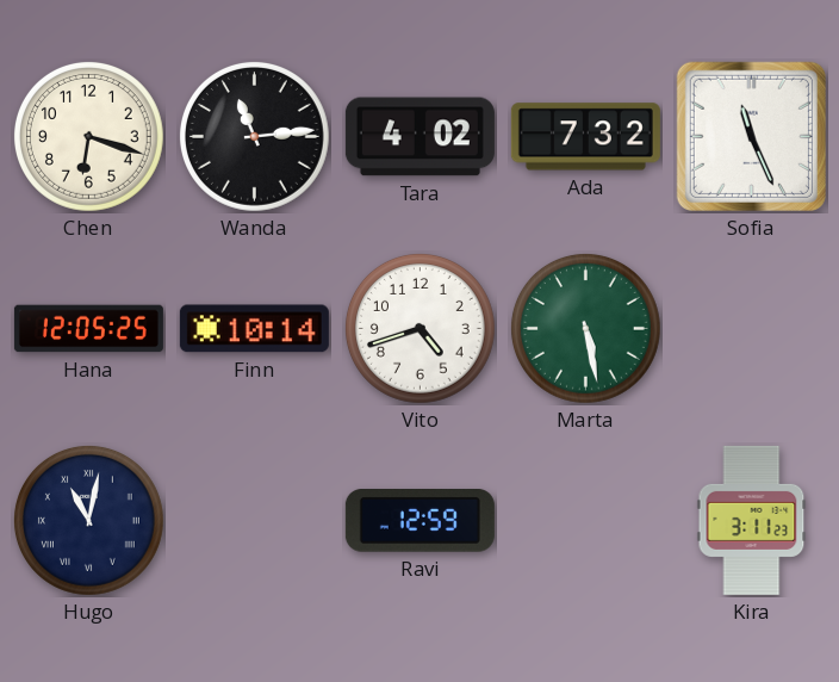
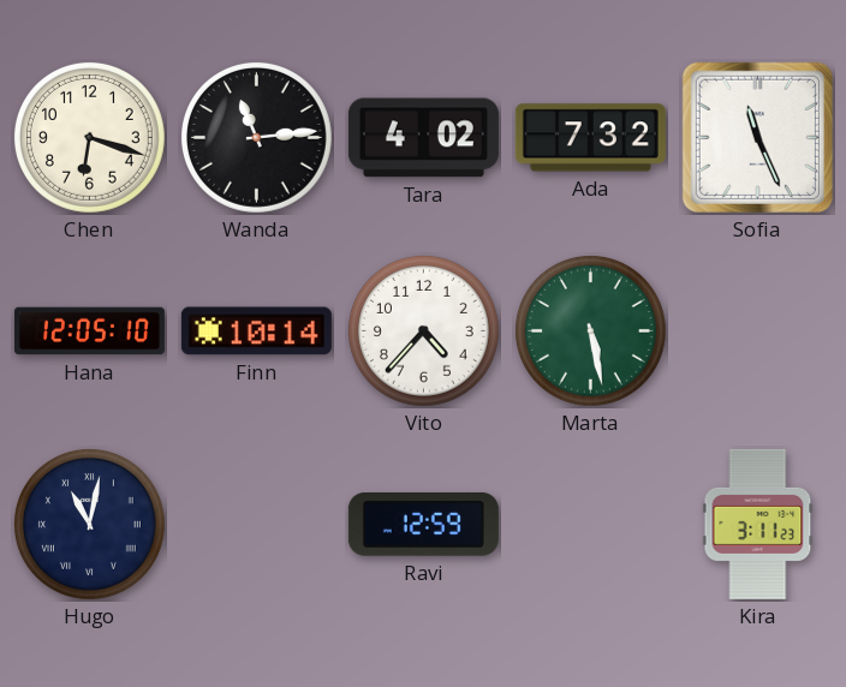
Hana: 12:05:25 -> 12:05:10
Vito: 4:42 -> 4:37
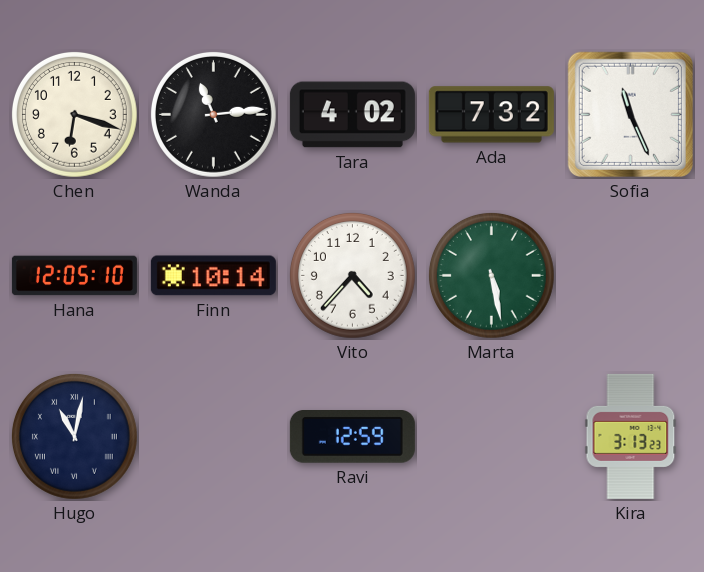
Kira: 3:11 -> 3:13
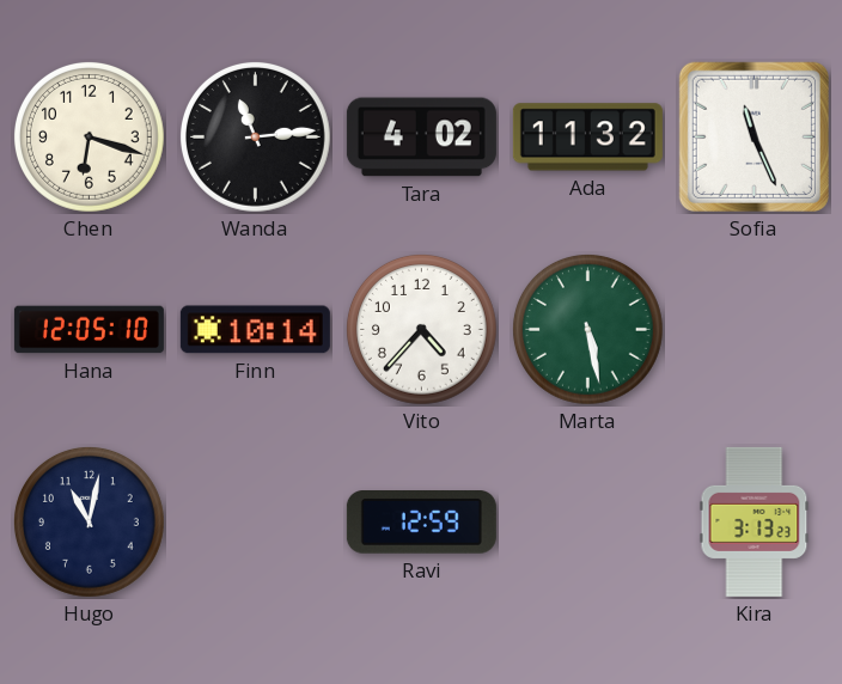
Ada: 7:32 -> 11:32
Hugo numerals: Roman -> Arabic
